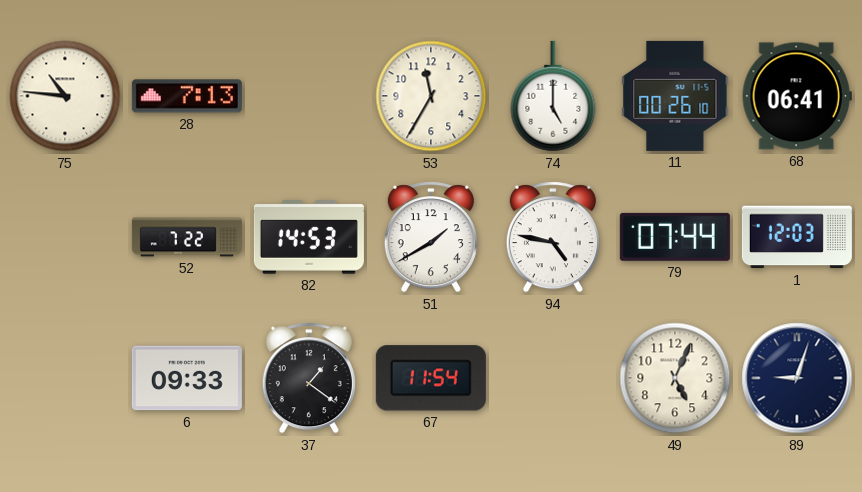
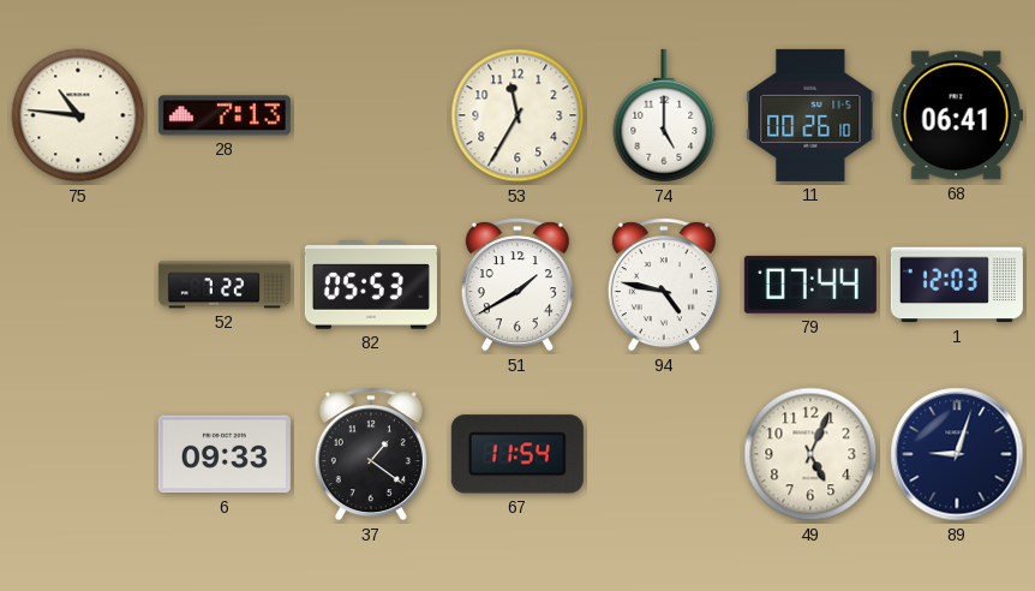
82: 14:53 -> 05:53
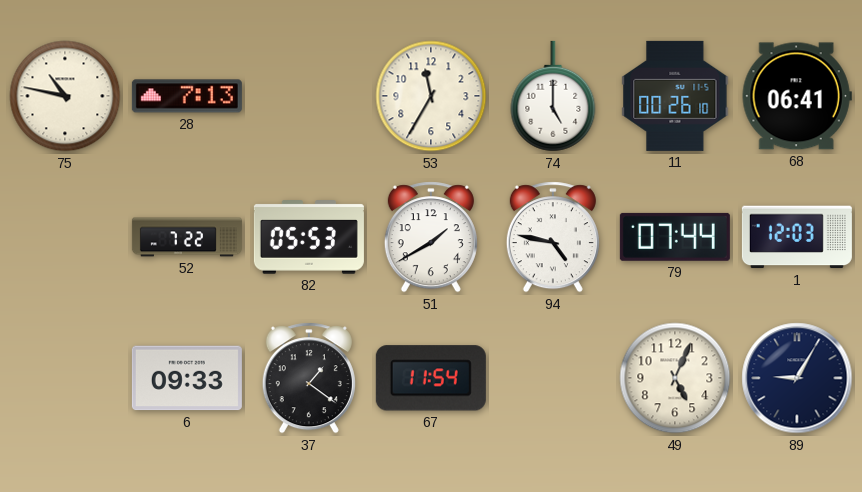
75: 10:46 -> 10:47
89: 9:03 -> 9:05
